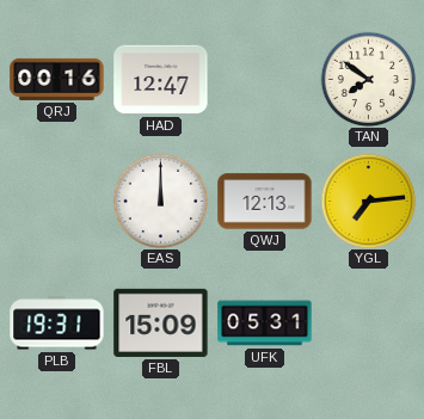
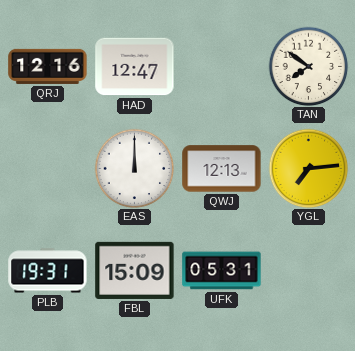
QRJ: 00:16 -> 12:16
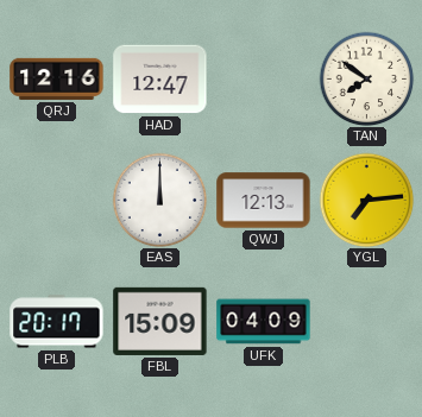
PLB: 19:31 -> 20:17
UFK: 05:31 -> 04:09
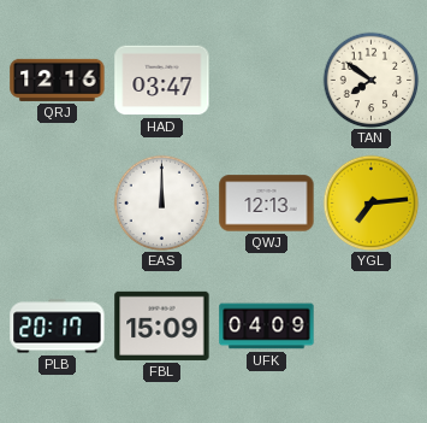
HAD: 12:47 -> 03:47
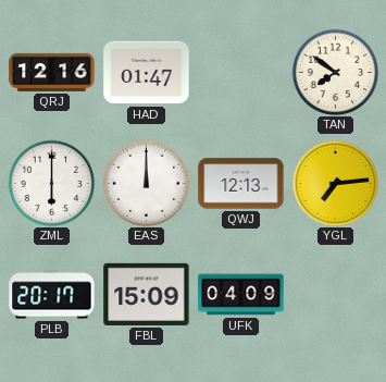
HAD: 03:47 -> 01:47
ZML: none -> 6:00
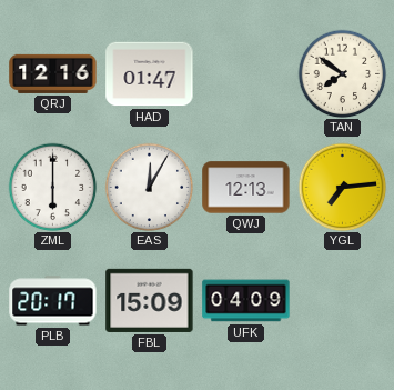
EAS: 12:00 -> 12:05
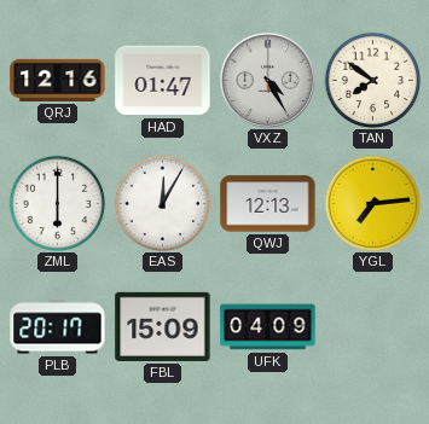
VXZ: none -> 4:25
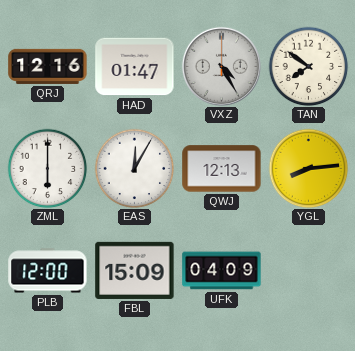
YGL: 7:14 -> 8:14
PLB: 20:17 -> 12:00
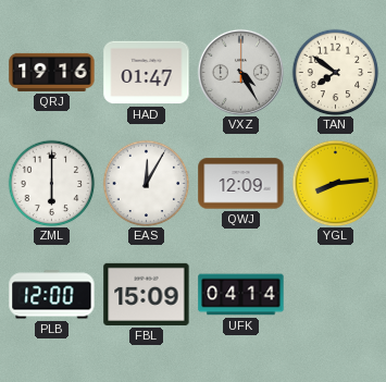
QRJ: 12:16 -> 19:16
QWJ: 12:13 -> 12:09
UFK: 04:09 -> 04:14
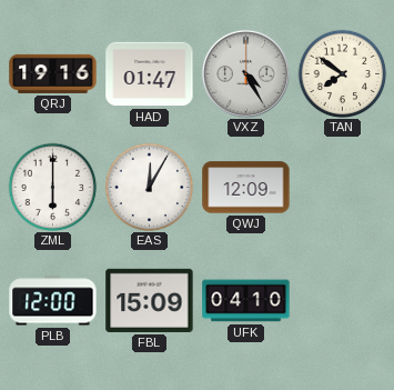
YGL: 8:14 -> none
UFK: 04:14 -> 04:10
